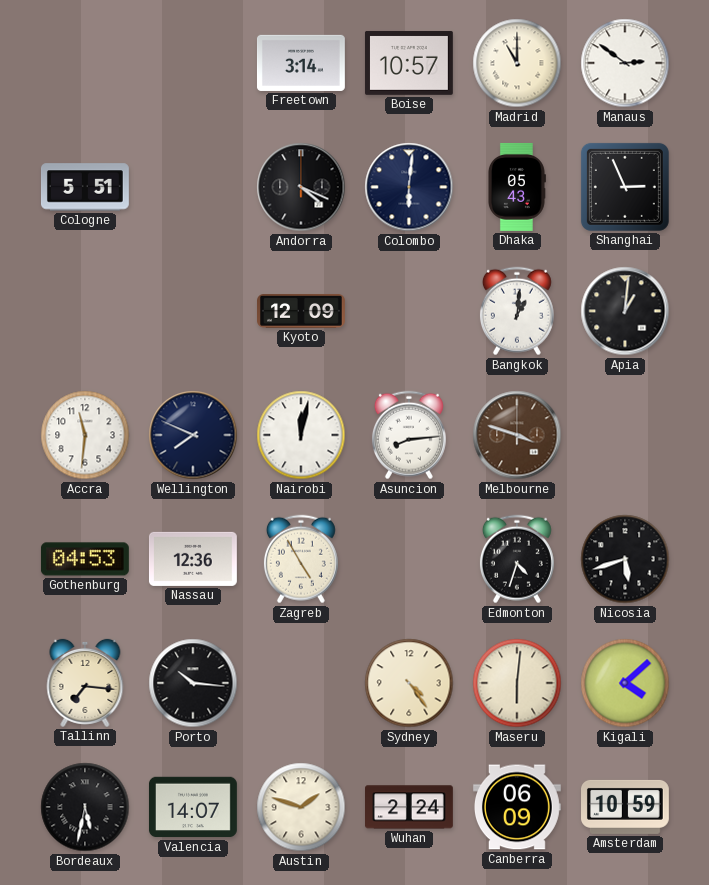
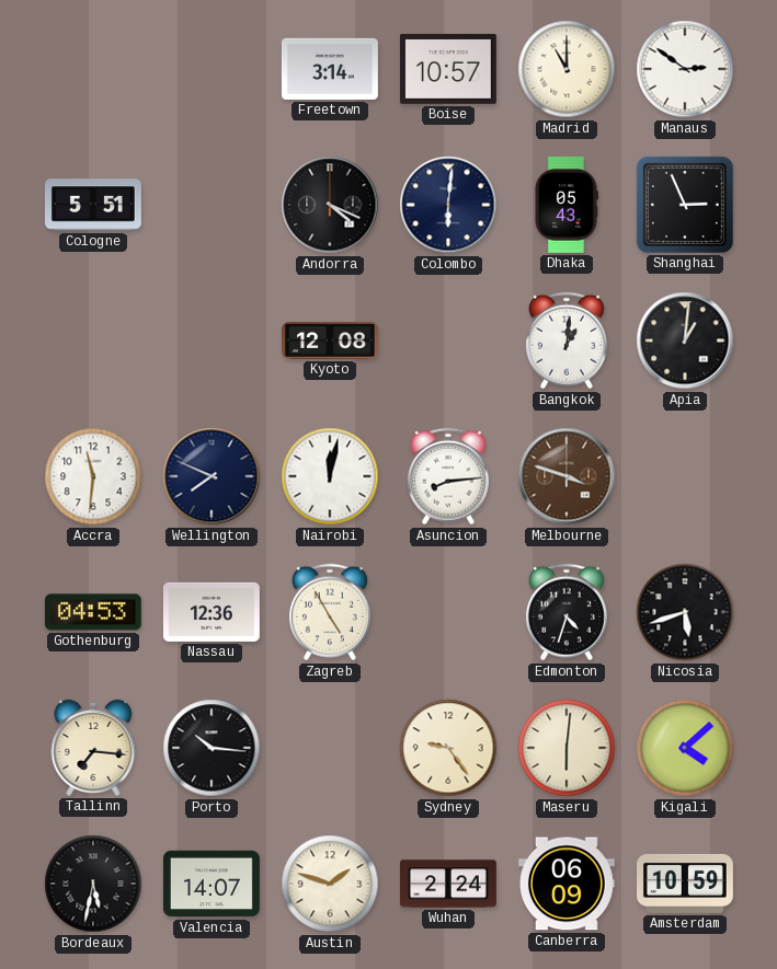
Kyoto: 12:09 -> 12:08
Sydney: 4:24 -> 9:24
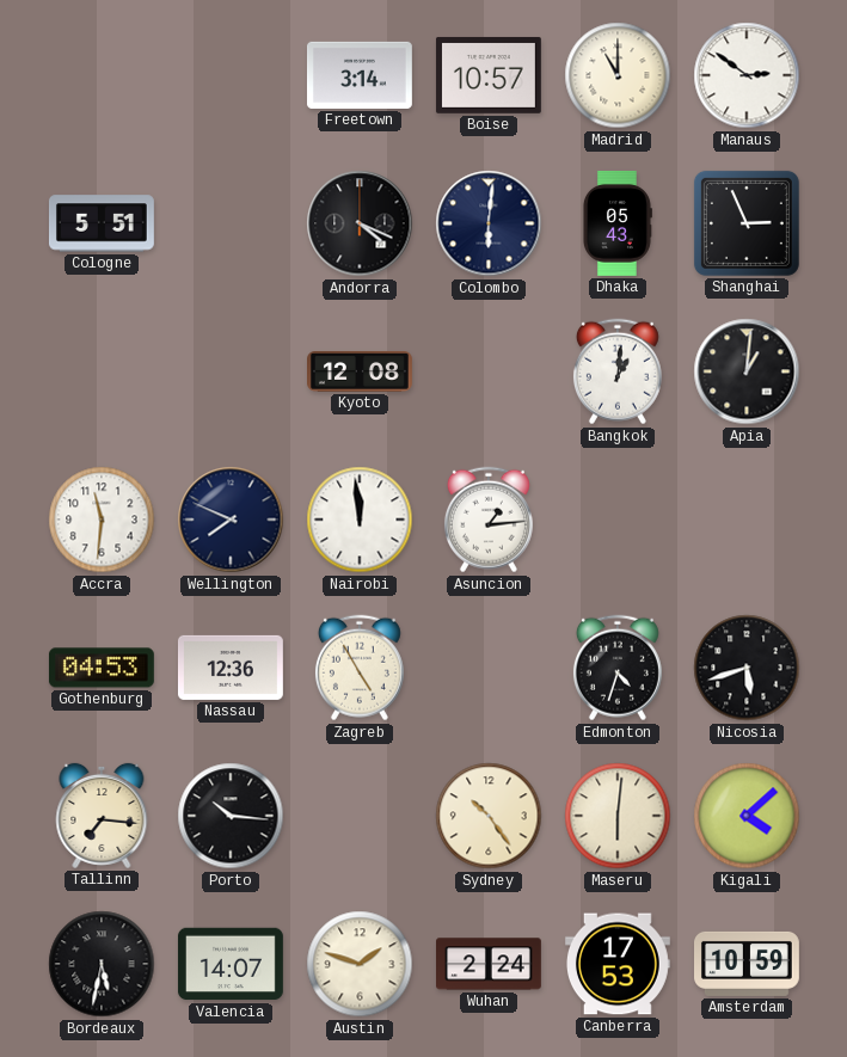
Nairobi: 12:02 -> 11:59
Asuncion: 8:14 -> 1:14
Melbourne: 3:48 -> none
Sydney: 9:24 -> 10:24
Canberra: 06:09 -> 17:53
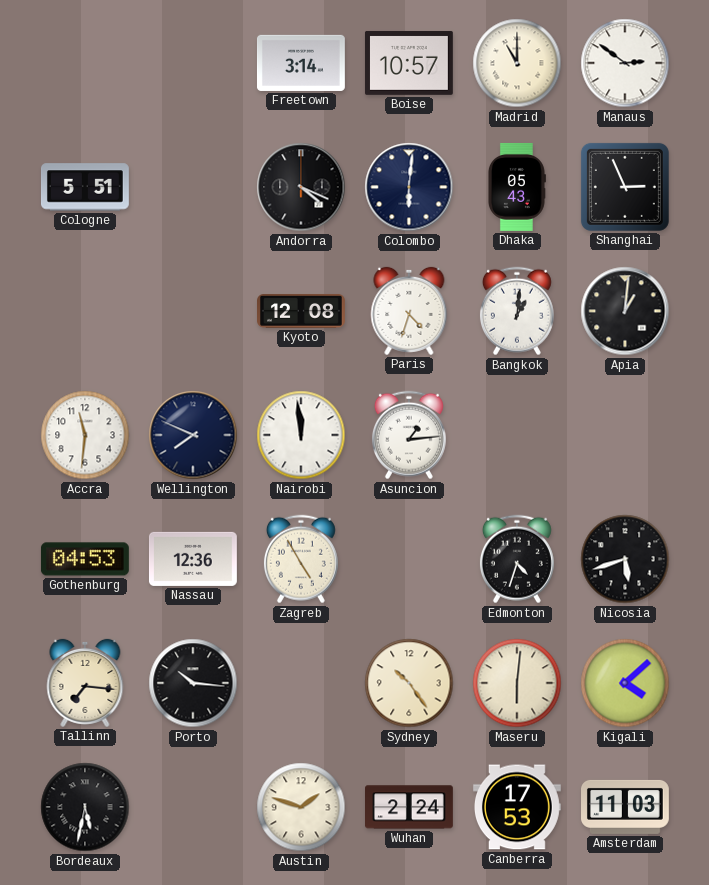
Paris: none -> 4:33
Valencia: 14:07 -> none
Amsterdam: 10:59 -> 11:03
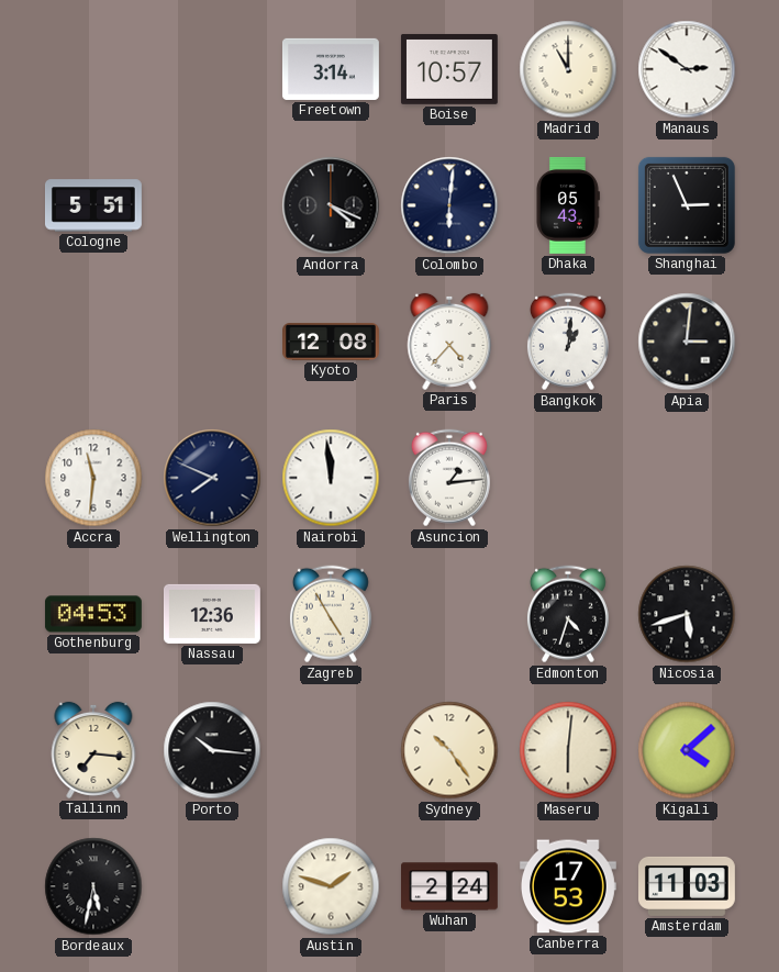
Paris: 4:33 -> 4:37
Apia: 1:01 -> 3:01
